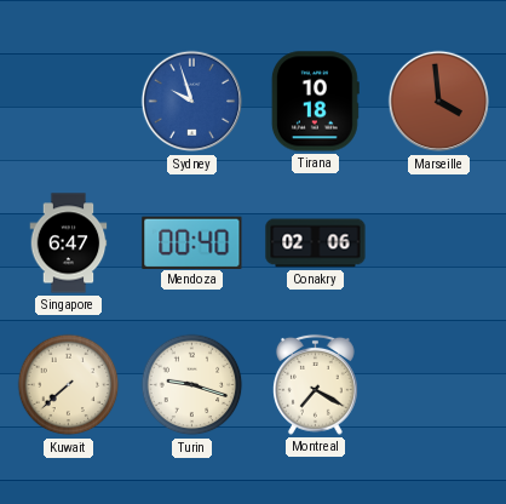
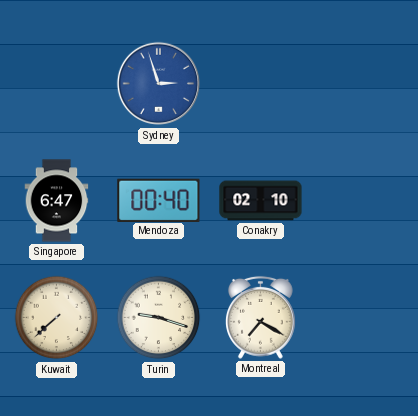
Sydney: 9:57 -> 2:57
Tirana: 10:18 -> none
Marseille: 3:59 -> none
Conakry: 02:06 -> 02:10
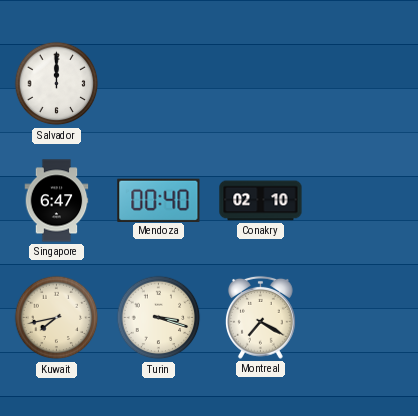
Salvador: none -> 12:00
Sydney: 2:57 -> none
Kuwait: 7:38 -> 7:43
Turin: 9:18 -> 3:18
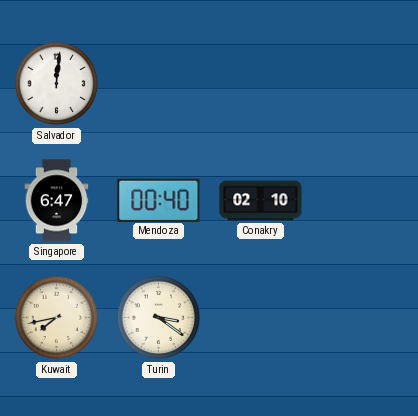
Salvador: 12:00 -> 12:01
Turin: 3:18 -> 3:21
Montreal: 7:20 -> none
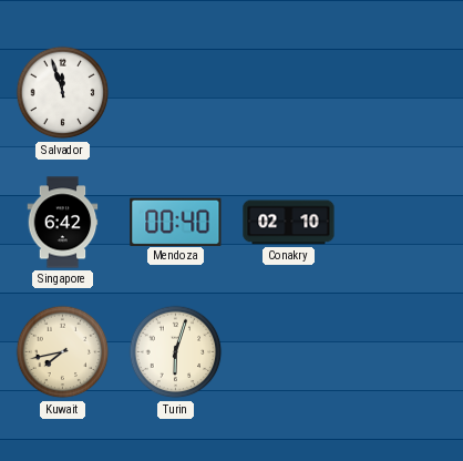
Salvador: 12:01 -> 11:57
Singapore: 6:47 -> 6:42
Turin: 3:21 -> 6:03
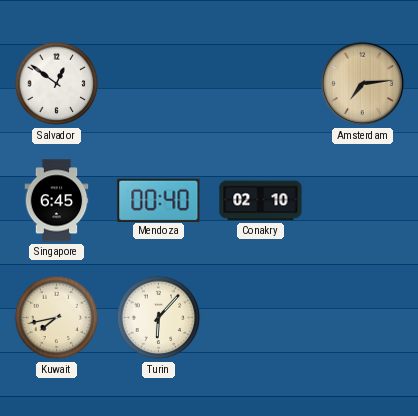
Salvador: 11:57 -> 12:51
Amsterdam: none -> 7:14
Singapore: 6:42 -> 6:45
Turin: 6:03 -> 6:07
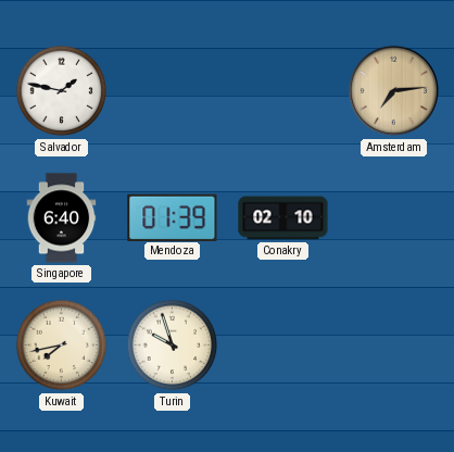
Salvador: 12:51 -> 1:47
Singapore: 6:45 -> 6:40
Mendoza: 00:40 -> 01:39
Turin: 6:07 -> 9:57
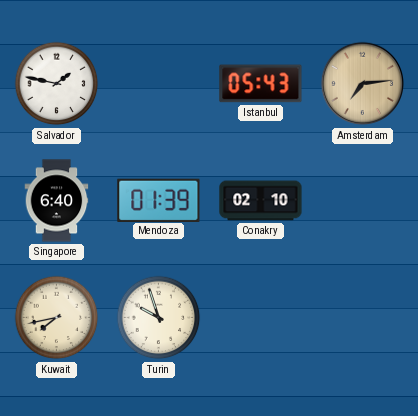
Istanbul: none -> 05:43
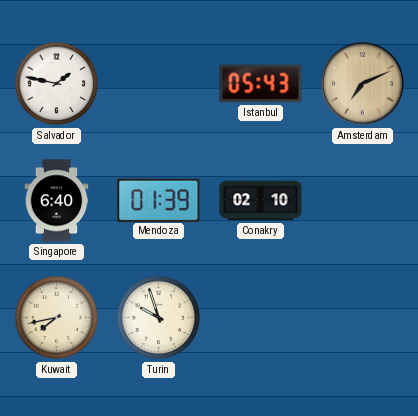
Amsterdam: 7:14 -> 7:11
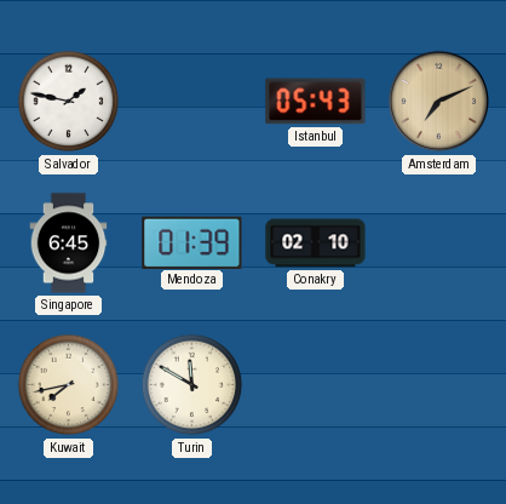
Singapore: 6:40 -> 6:45
Turin: 9:57 -> 11:50
